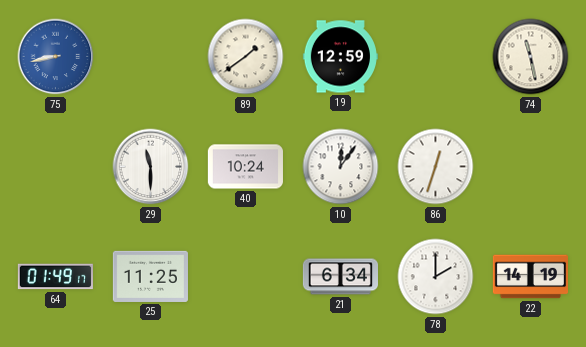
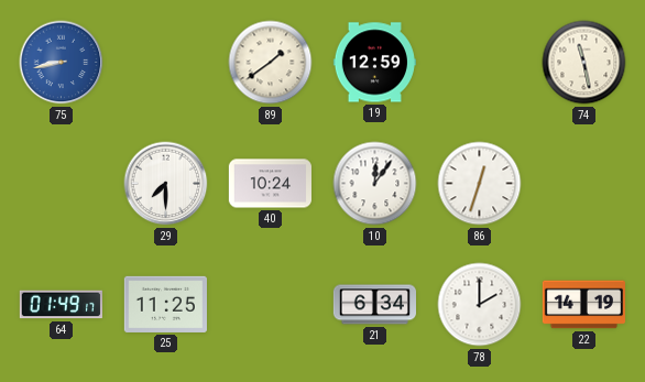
29: 11:30 -> 7:30
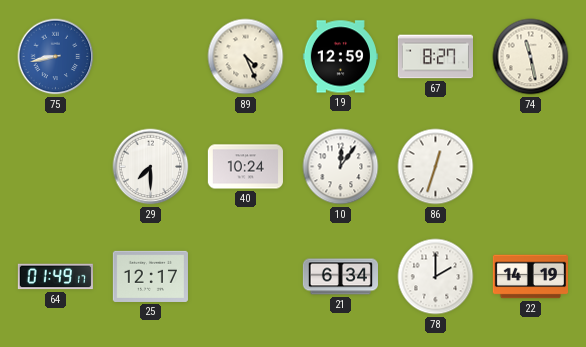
89: 1:39 -> 4:26
67: none -> 8:27
25: 11:25 -> 12:17
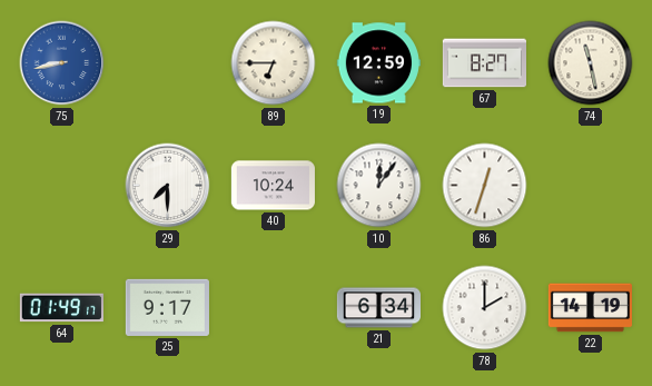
89: 4:26 -> 6:45
25: 12:17 -> 9:17
